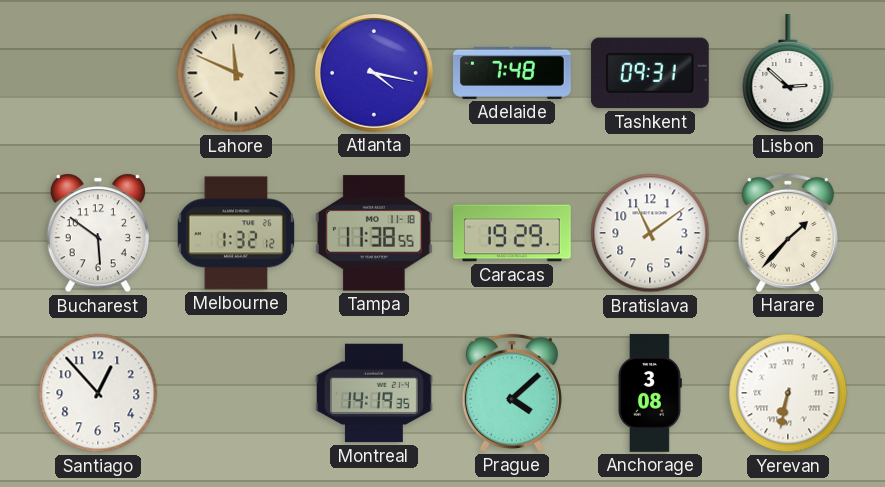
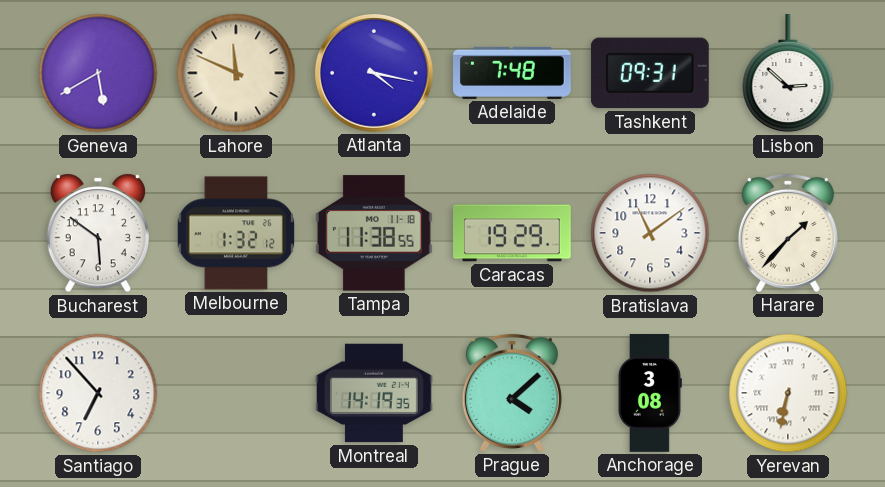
Geneva: none -> 5:40
Santiago: 12:53 -> 6:53
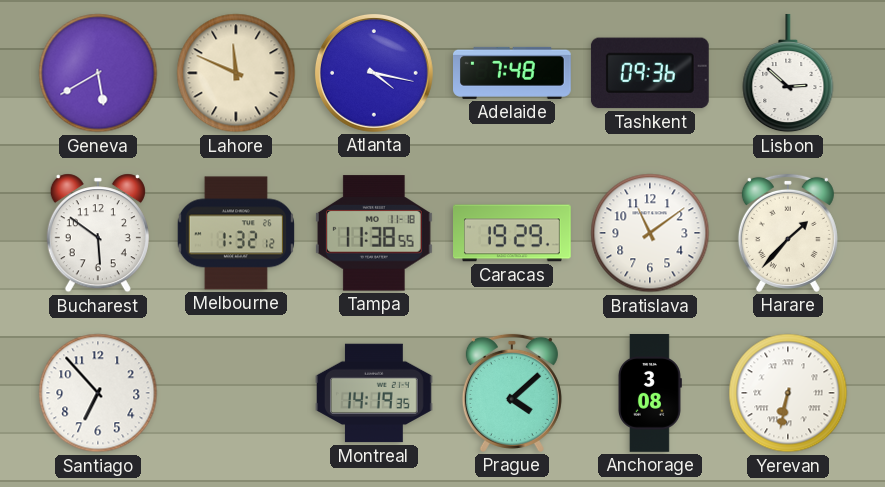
Tashkent: 09:31 -> 09:36
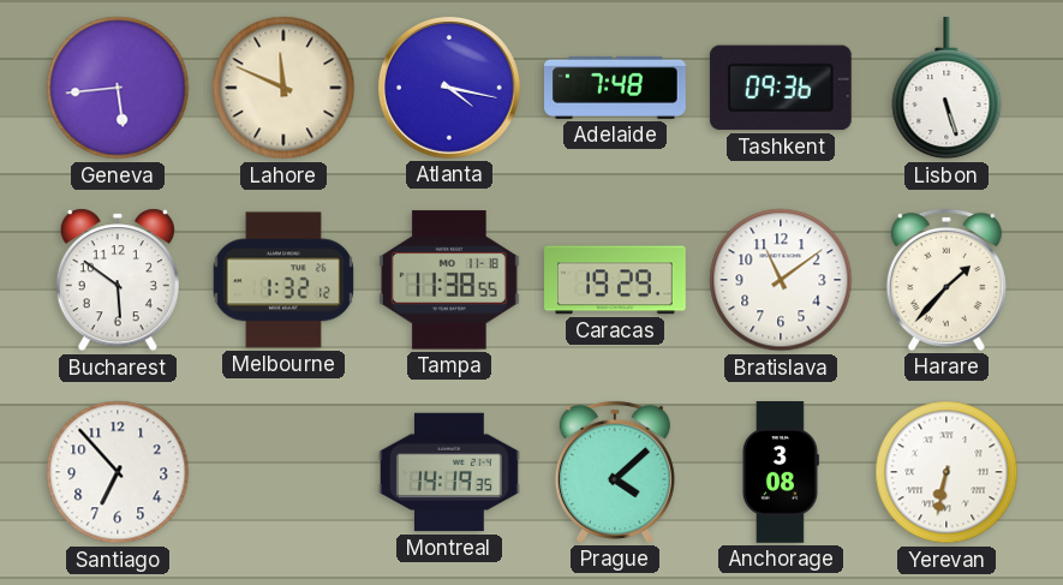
Geneva: 5:40 -> 5:44
Lisbon: 2:52 -> 5:27
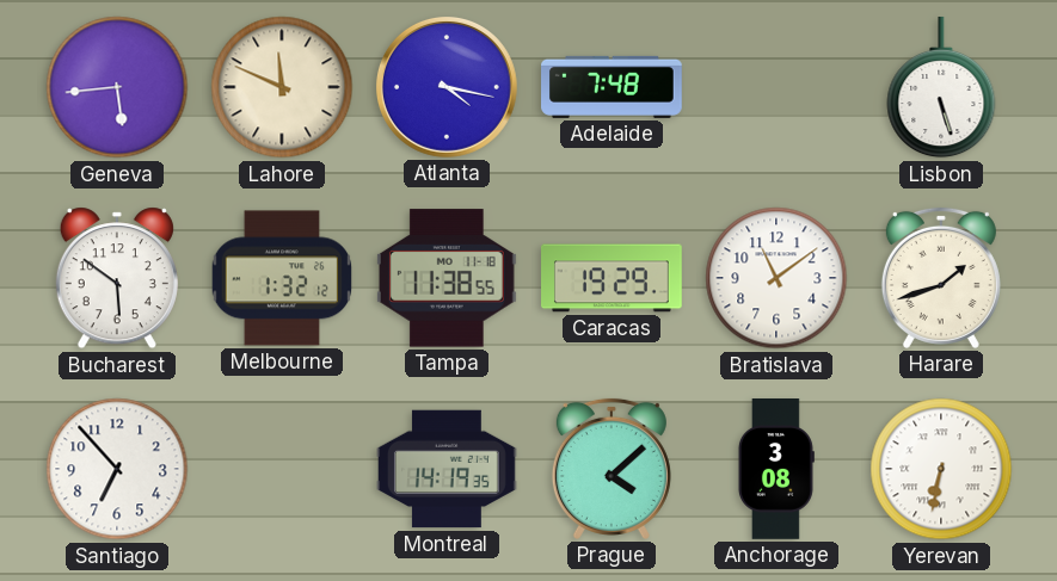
Tashkent: 09:36 -> none
Harare: 1:37 -> 1:42
